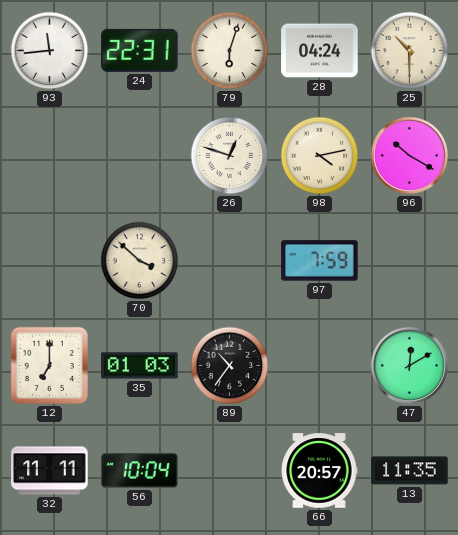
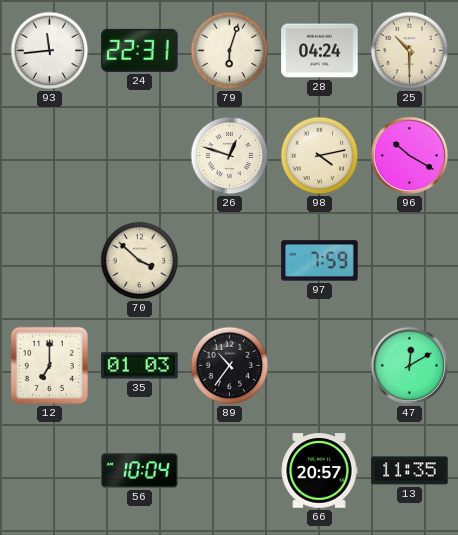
32: 11:11 -> none
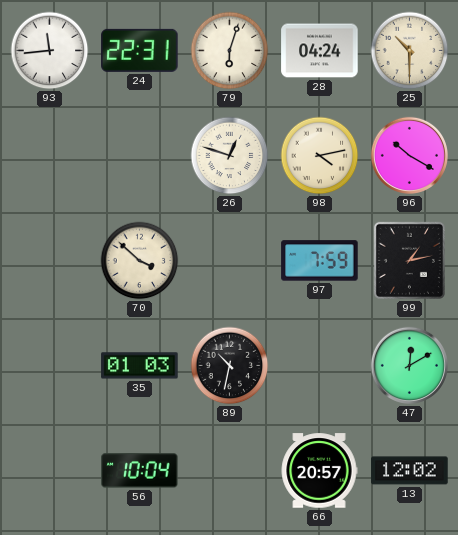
99: none -> 1:13
12: 7:00 -> none
89: 10:36 -> 10:32
13: 11:35 -> 12:02
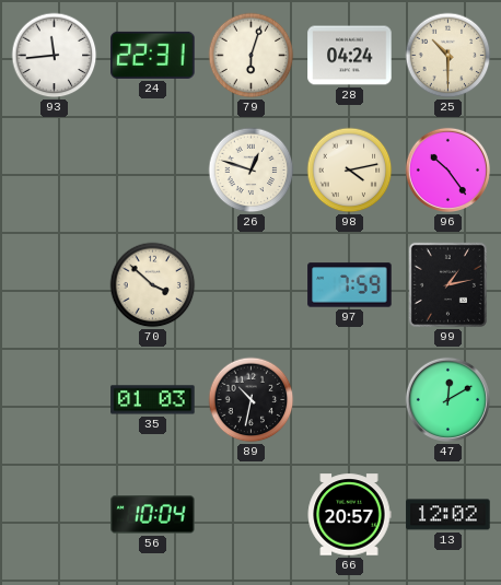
96: 10:20 -> 10:24
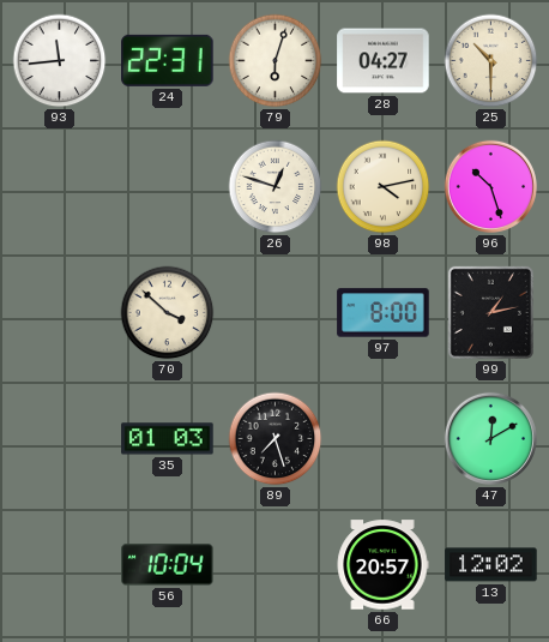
28: 04:24 -> 04:27
96: 10:24 -> 10:27
97: 7:59 -> 8:00
89: 10:32 -> 7:27
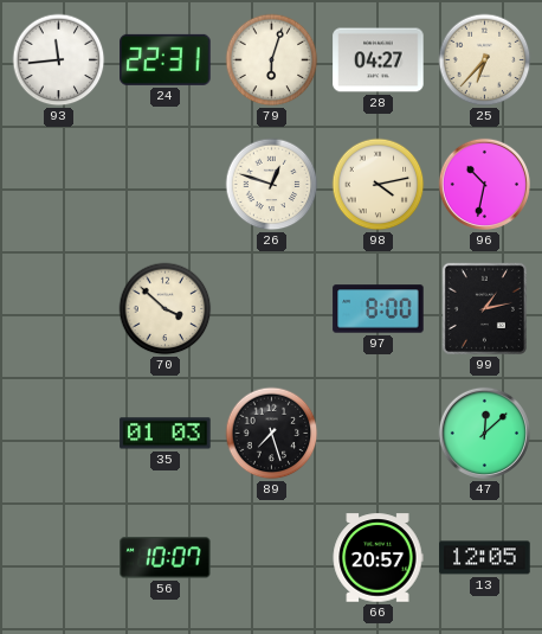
25: 10:30 -> 6:37
96: 10:27 -> 10:32
47: 12:10 -> 12:08
56: 10:04 -> 10:07
13: 12:02 -> 12:05
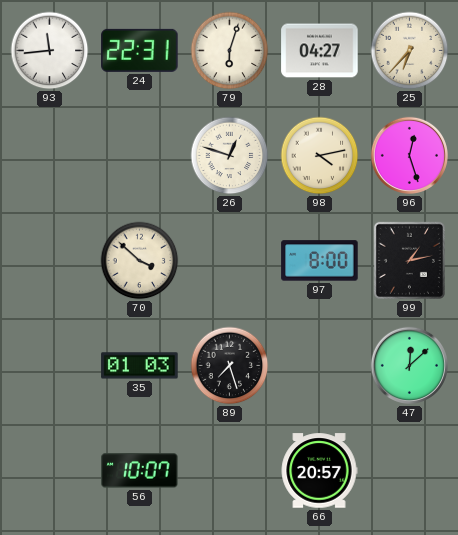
96: 10:32 -> 12:27
13: 12:05 -> none
